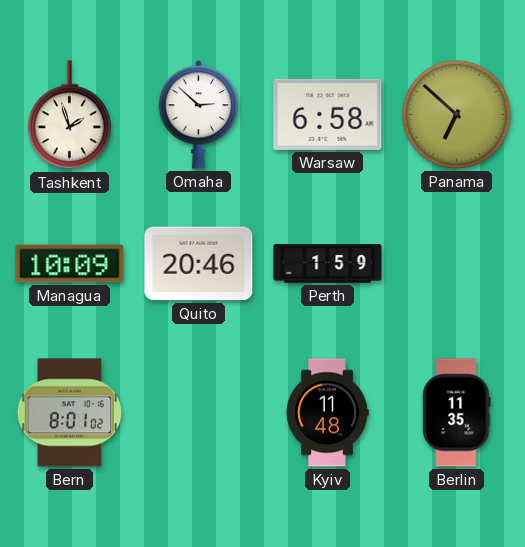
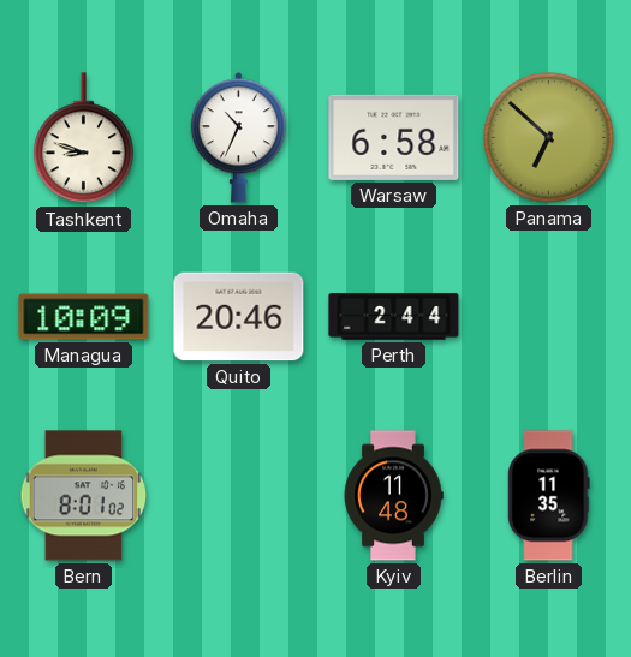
Tashkent: 1:57 -> 8:48
Omaha: 2:52 -> 10:34
Perth: 1:59 -> 2:44
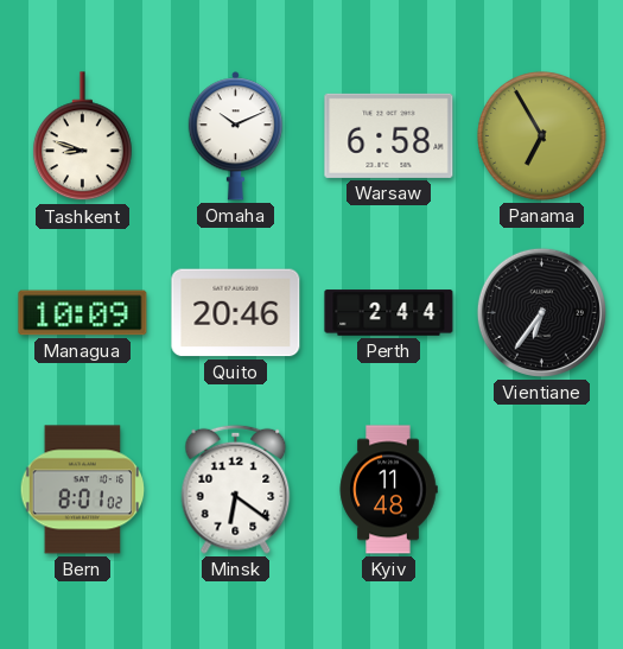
Omaha: 10:34 -> 10:11
Panama: 6:52 -> 6:55
Vientiane: none -> 6:36
Minsk: none -> 6:21
Berlin: 11:35 -> none
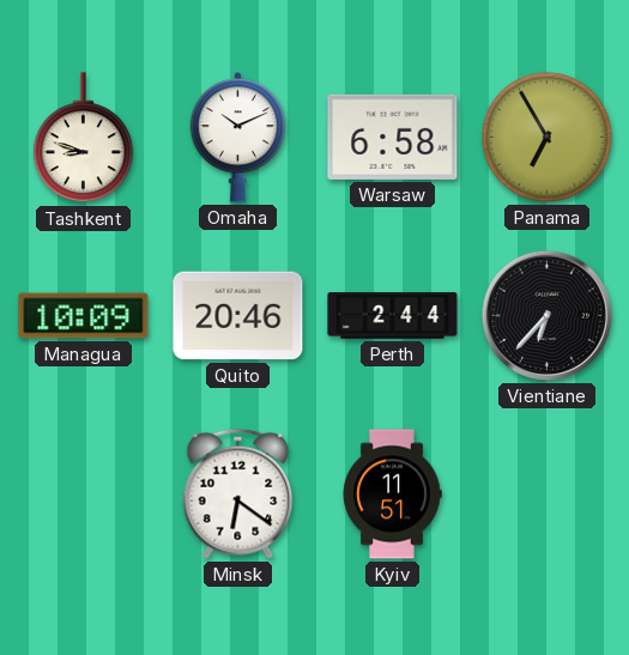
Vientiane: 6:36 -> 6:37
Bern: 8:01 -> none
Kyiv: 11:48 -> 11:51
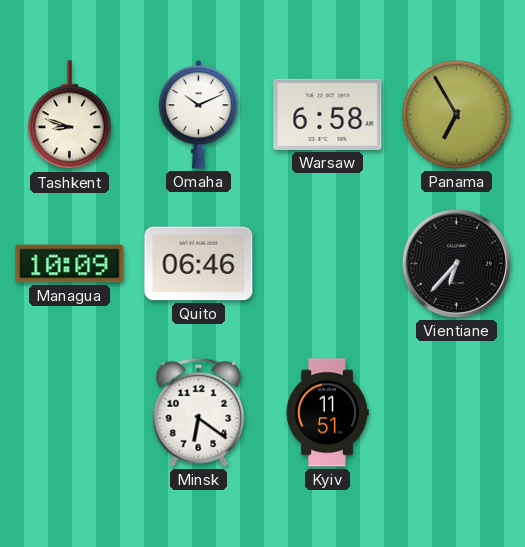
Quito: 20:46 -> 06:46
Perth: 2:44 -> none
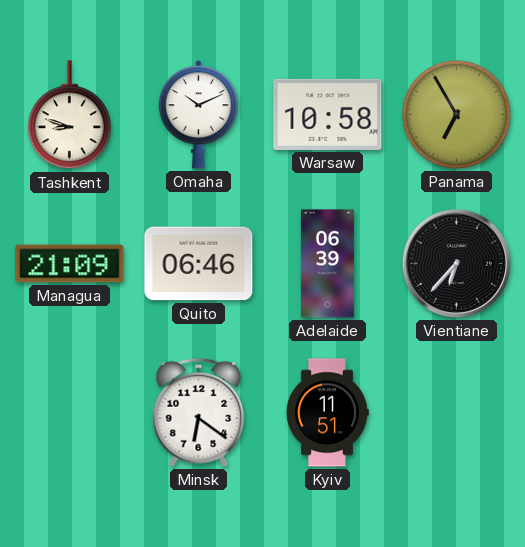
Warsaw: 6:58 -> 10:58
Managua: 10:09 -> 21:09
Adelaide: none -> 06:39
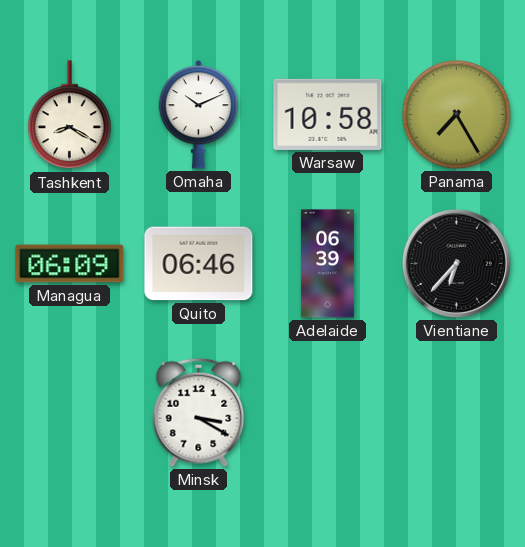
Tashkent: 8:48 -> 8:20
Panama: 6:55 -> 7:25
Managua: 21:09 -> 06:09
Minsk: 6:21 -> 3:20
Kyiv: 11:51 -> none
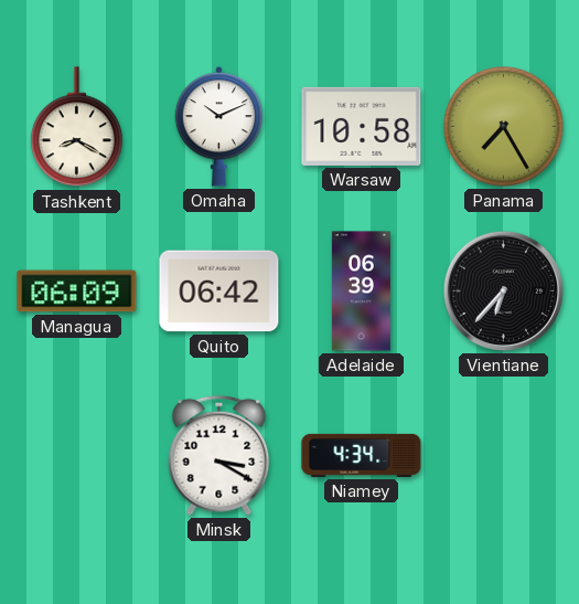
Quito: 06:46 -> 06:42
Niamey: none -> 4:34
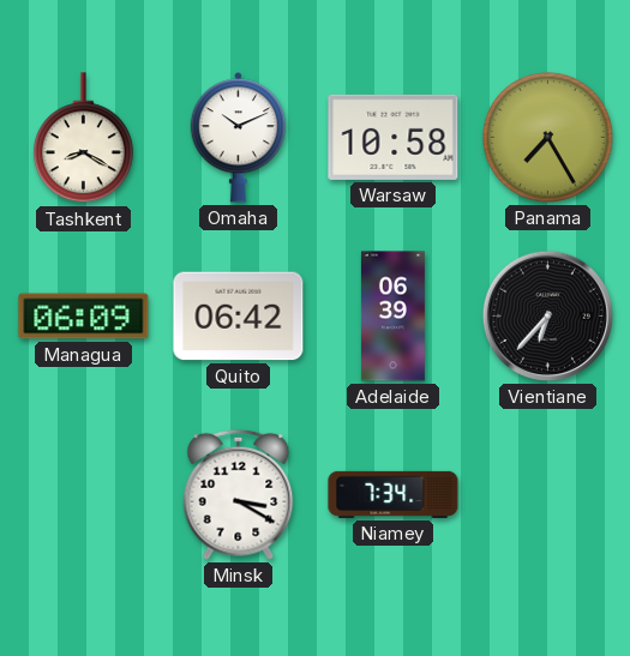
Niamey: 4:34 -> 7:34
